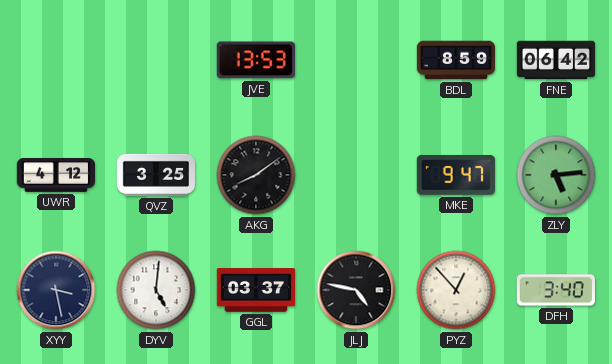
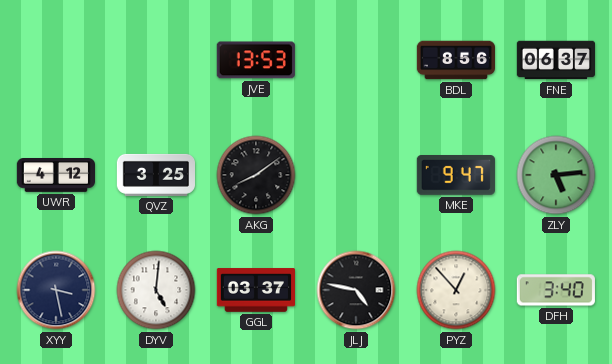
BDL: 8:59 -> 8:56
FNE: 06:42 -> 06:37
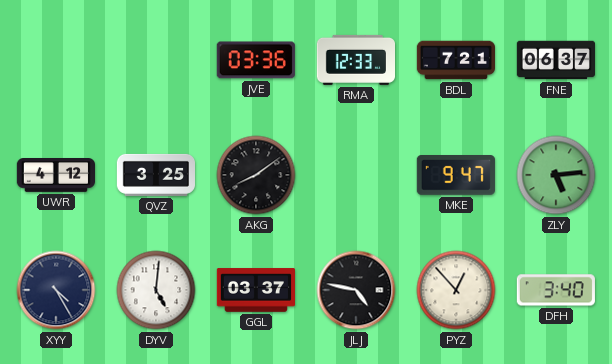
JVE: 13:53 -> 03:36
RMA: none -> 12:33
BDL: 8:56 -> 7:21
XYY: 3:28 -> 4:25
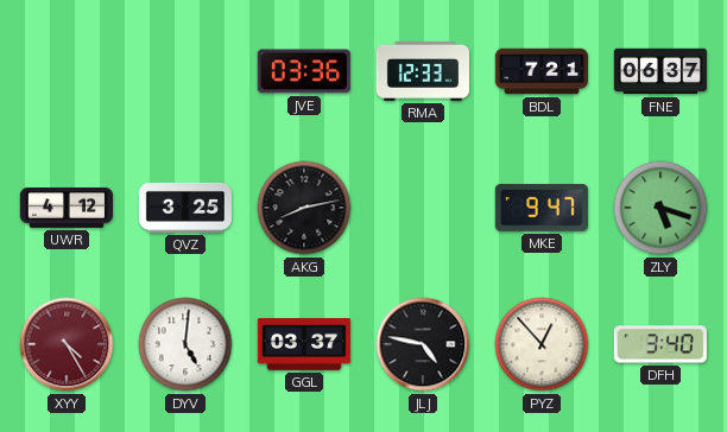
AKG: 8:09 -> 8:13
ZLY: 5:14 -> 5:18
XYY dial: navy -> burgundy
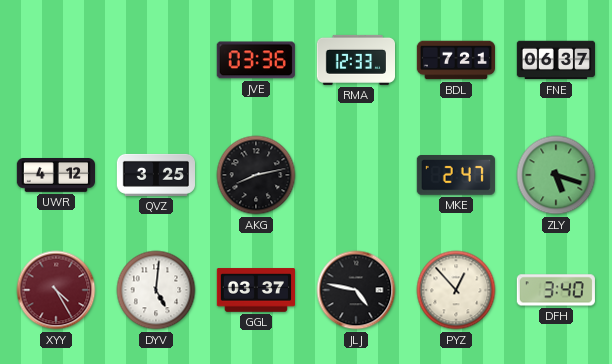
MKE: 9:47 -> 2:47
